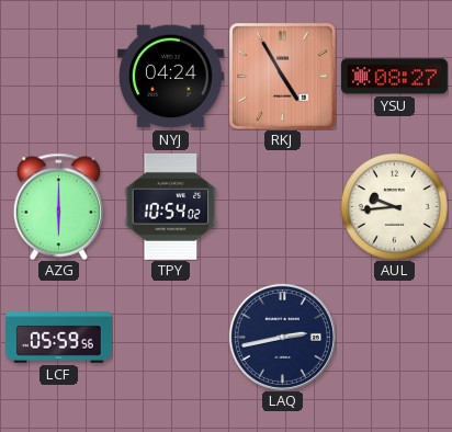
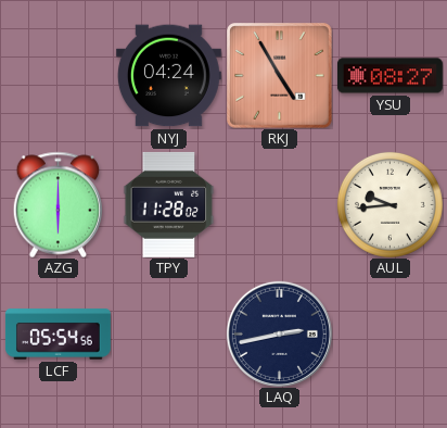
TPY: 10:54 -> 11:28
LCF: 05:59 -> 05:54
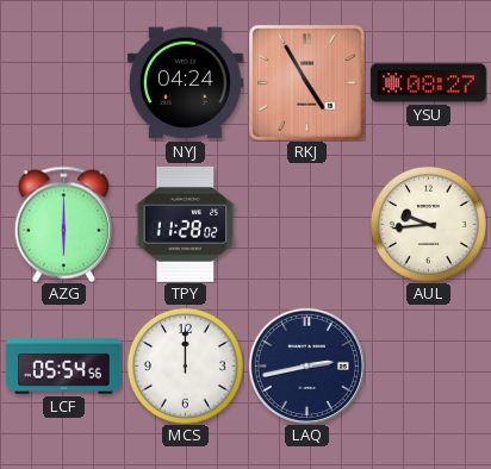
MCS: none -> 12:00
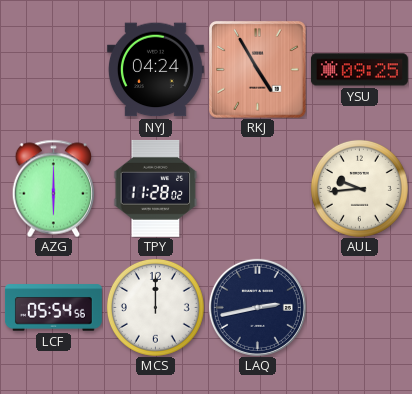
YSU: 08:27 -> 09:25
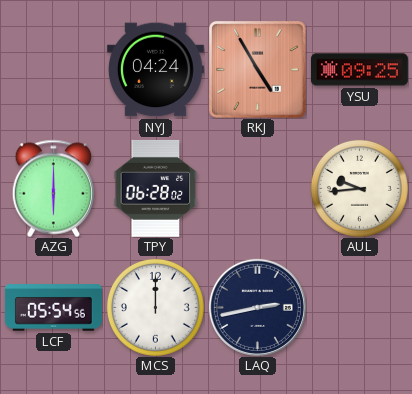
TPY: 11:28 -> 06:28
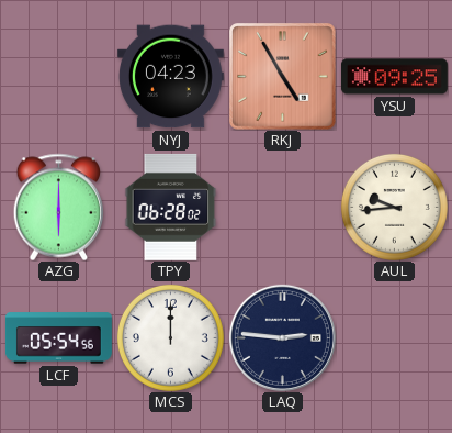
NYJ: 04:24 -> 04:23
LAQ: 2:43 -> 2:46
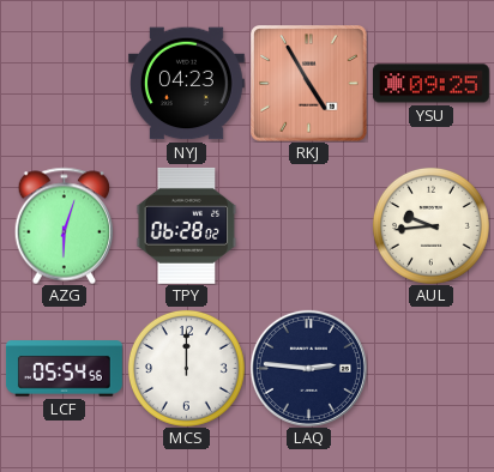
AZG: 6:00 -> 6:03
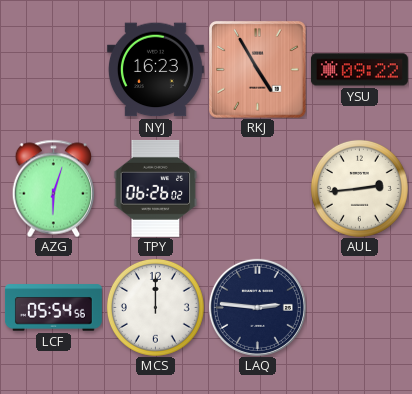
NYJ: 04:23 -> 16:23
YSU: 09:25 -> 09:22
TPY: 06:28 -> 06:26
AUL: 9:44 -> 2:44
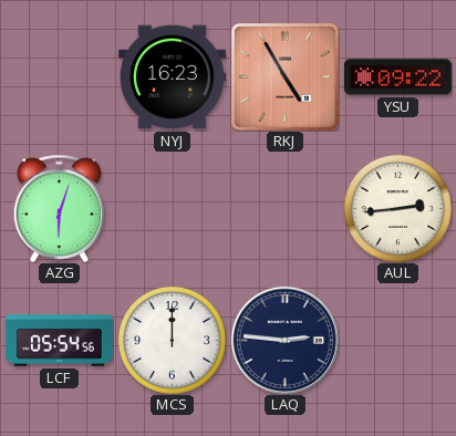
TPY: 06:26 -> none
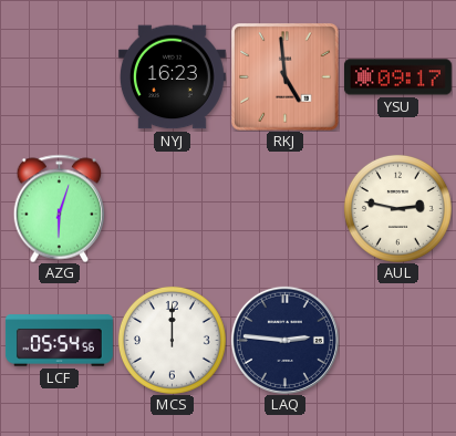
RKJ: 4:55 -> 4:59
YSU: 09:22 -> 09:17
AUL: 2:44 -> 2:47
